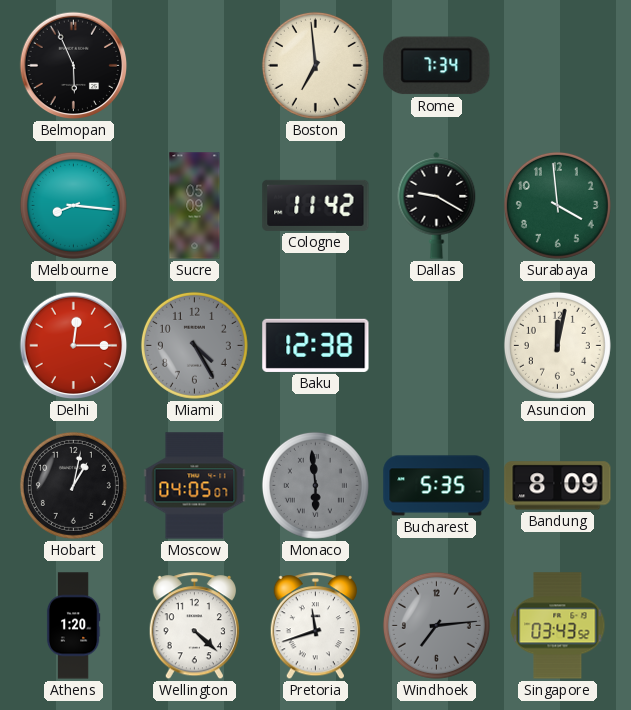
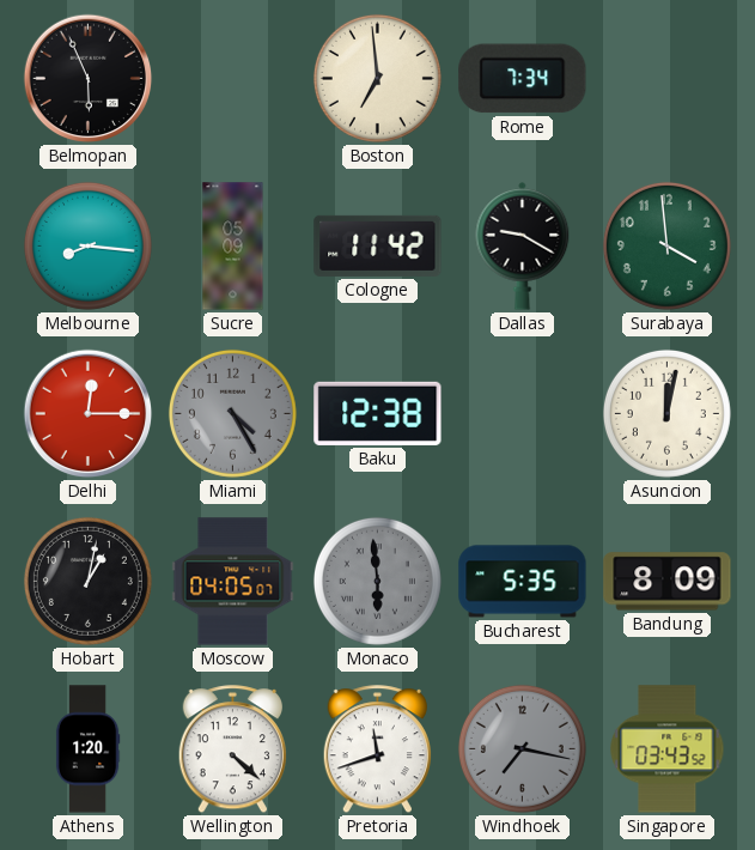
Windhoek: 7:14 -> 7:17
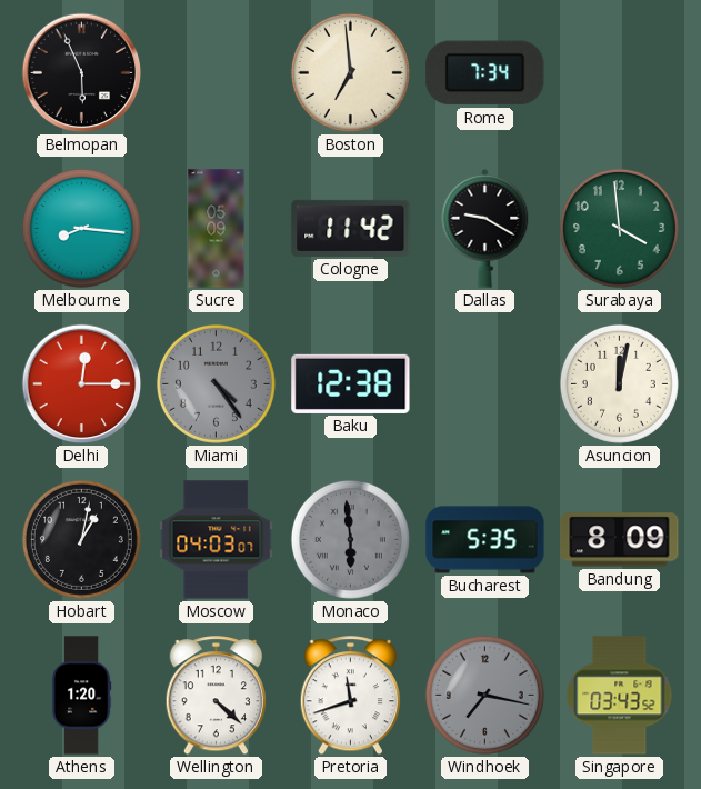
Miami: 4:25 -> 4:24
Moscow: 04:05 -> 04:03
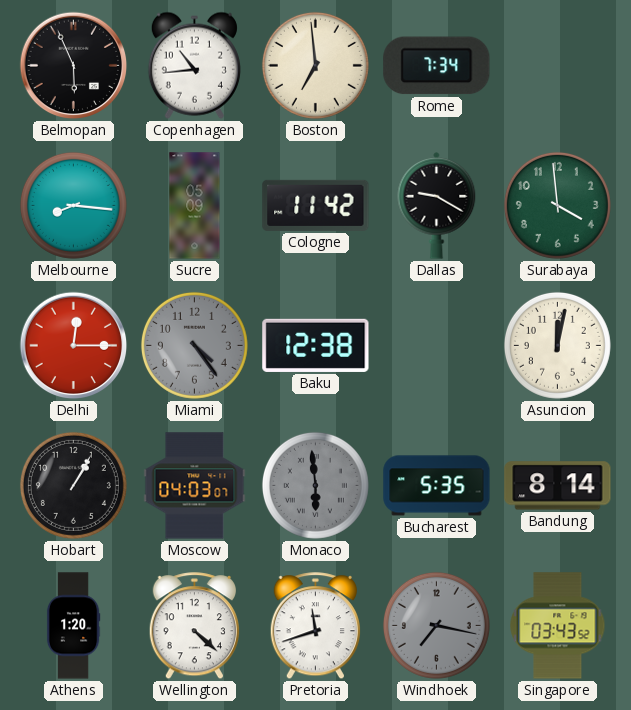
Copenhagen: none -> 10:44
Hobart: 1:02 -> 1:05
Bandung: 8:09 -> 8:14
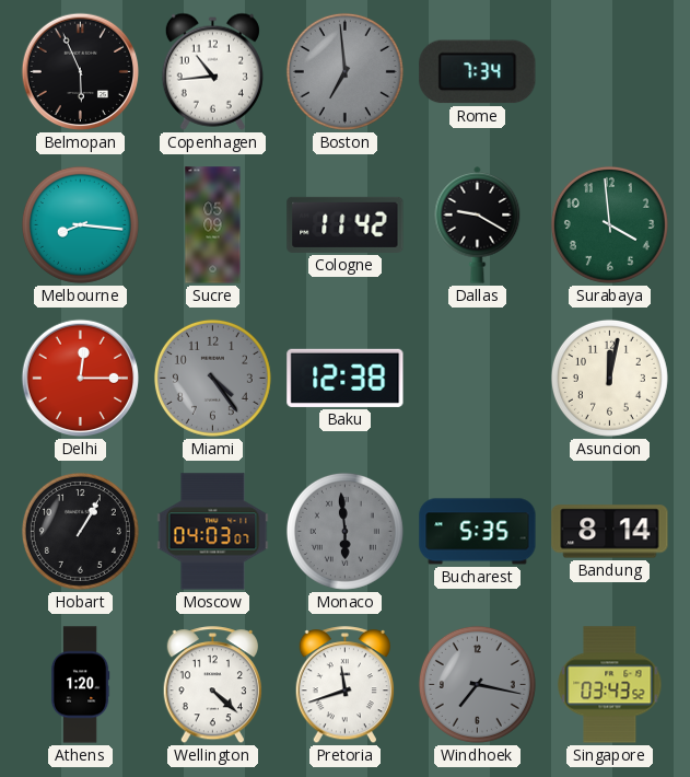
Boston dial: cream -> grey
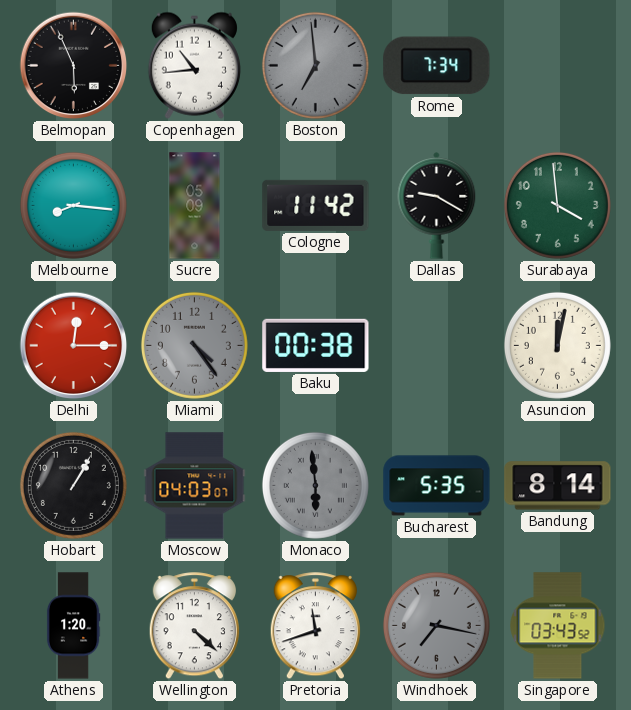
Baku: 12:38 -> 00:38
